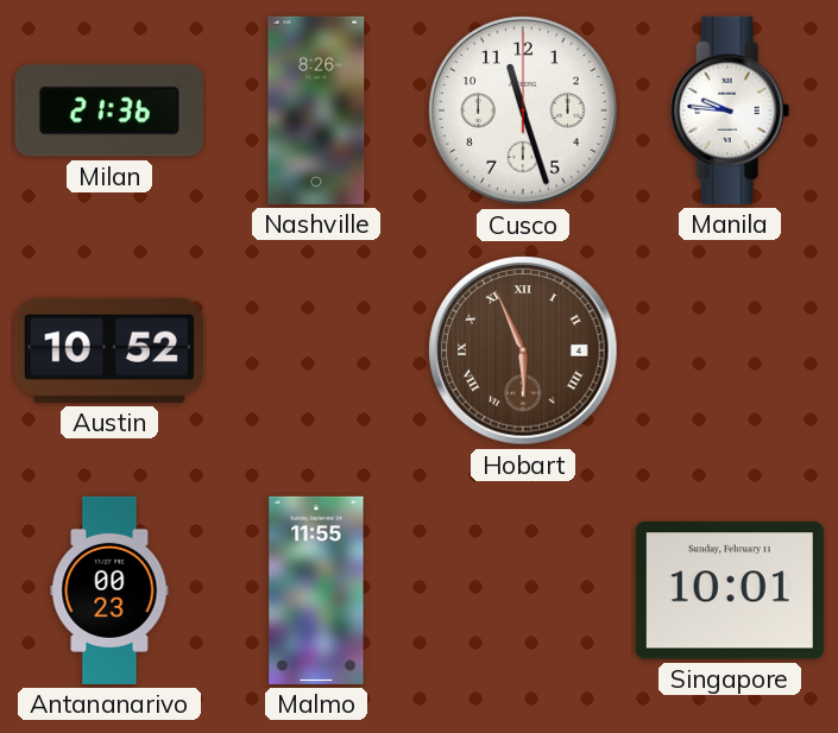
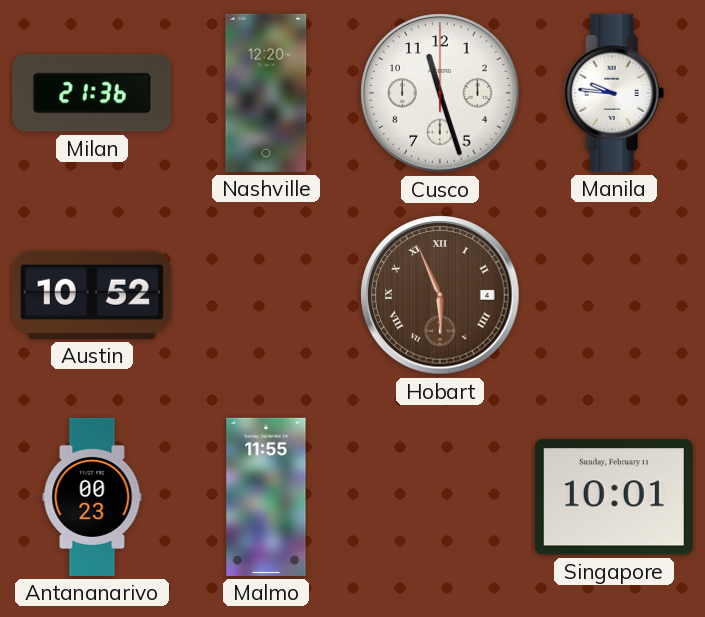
Nashville: 8:26 -> 12:20
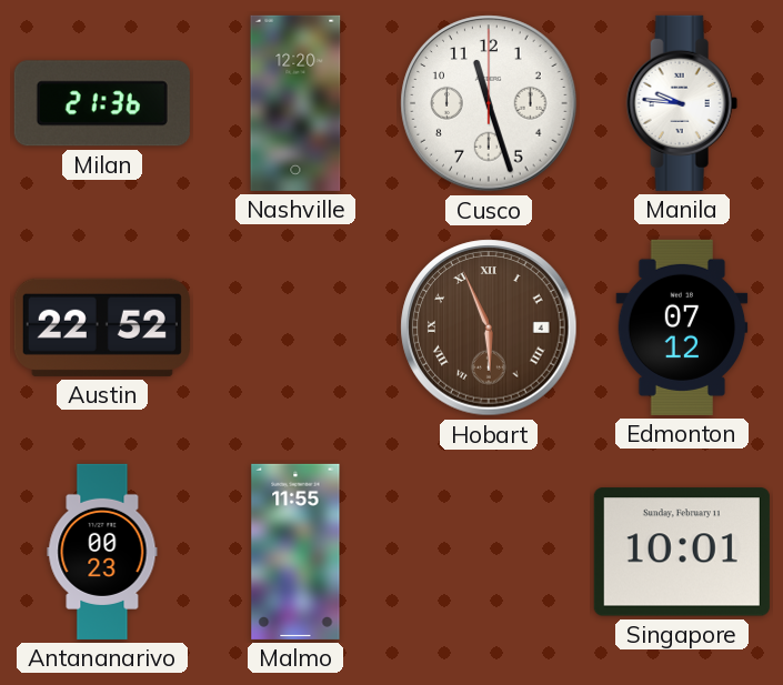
Austin: 10:52 -> 22:52
Edmonton: none -> 07:12
